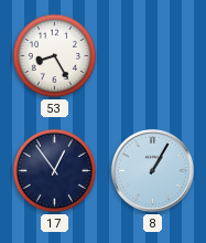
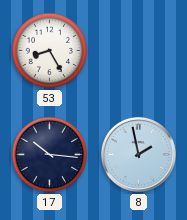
17: 12:54 -> 10:16
8: 1:05 -> 1:58
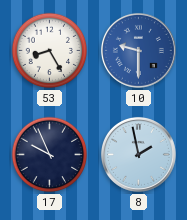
10: none -> 9:30
17: 10:16 -> 9:56
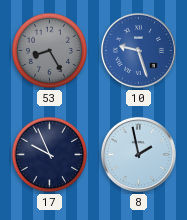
53 dial: white -> grey
10: 9:30 -> 9:27
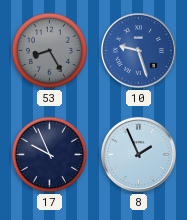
8: 1:58 -> 1:56
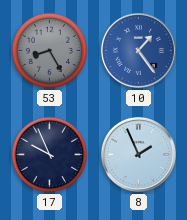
10: 9:27 -> 1:24
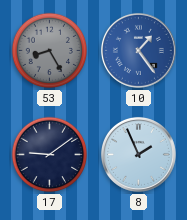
17: 9:56 -> 9:09
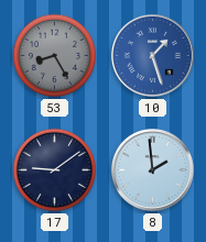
10: 1:24 -> 1:27
8: 1:56 -> 1:59
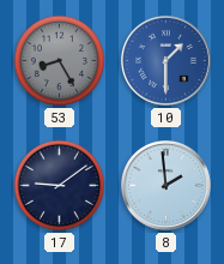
10: 1:27 -> 1:30
